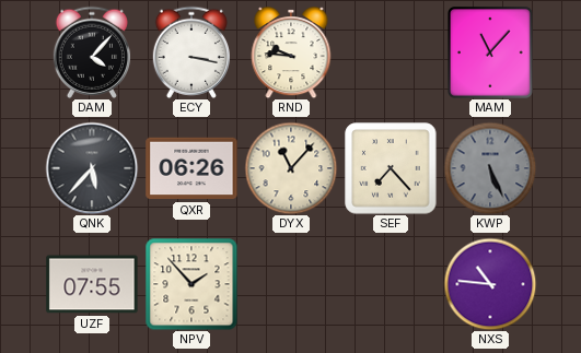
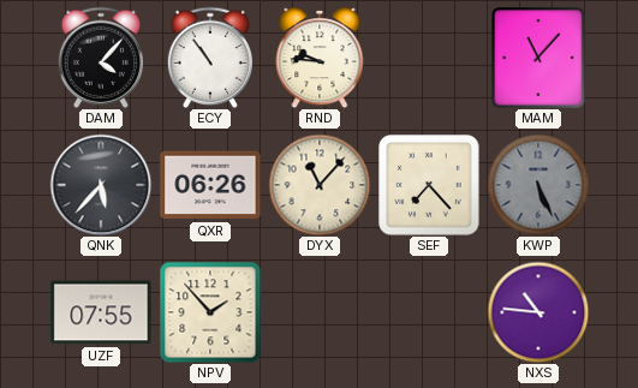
ECY: 3:17 -> 10:54
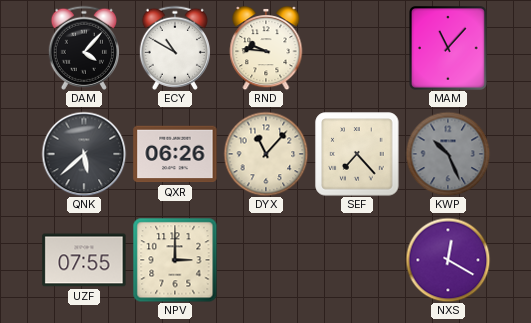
ECY: 10:54 -> 10:50
QNK: 5:37 -> 5:38
KWP: 5:26 -> 10:26
NPV: 1:53 -> 3:00
NXS: 10:46 -> 12:20
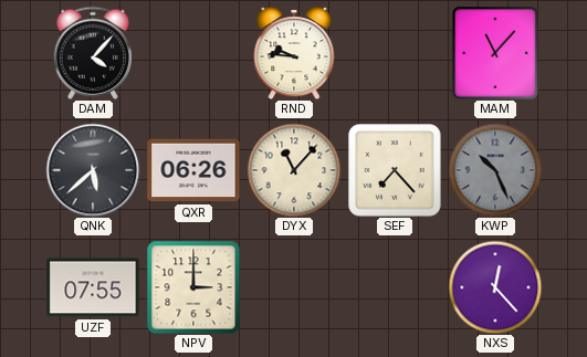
ECY: 10:50 -> none
NXS: 12:20 -> 12:23
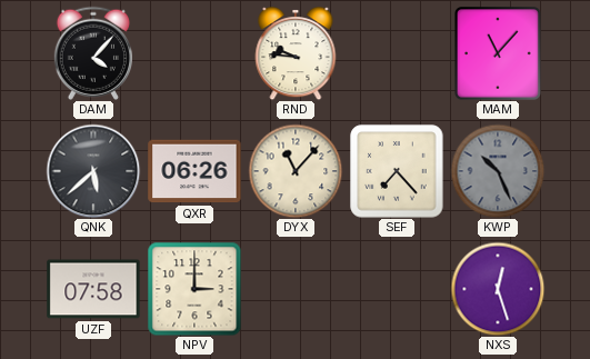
UZF: 07:55 -> 07:58
NXS: 12:23 -> 12:27
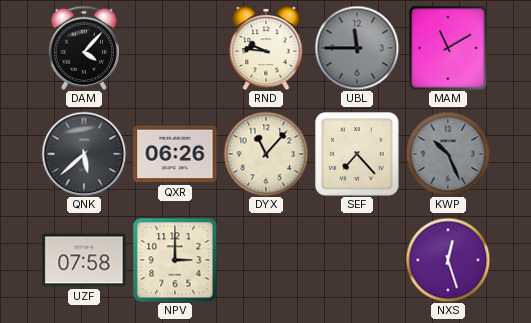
UBL: none -> 11:45
MAM: 11:07 -> 11:10
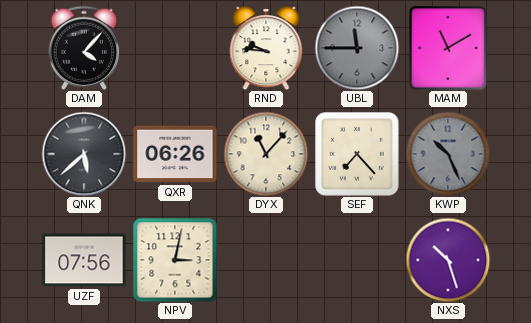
UZF: 07:58 -> 07:56
NPV: 3:00 -> 3:02
NXS: 12:27 -> 10:27
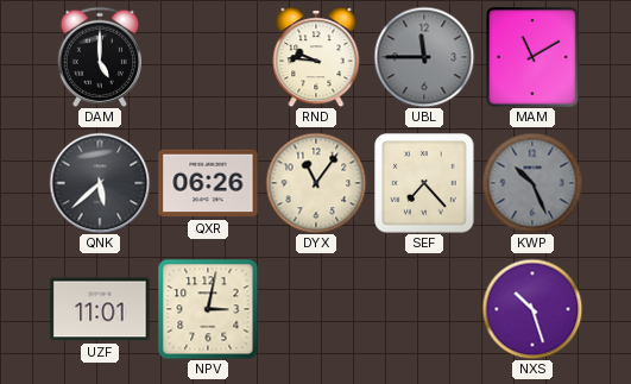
DAM: 4:07 -> 5:00
DYX: 11:07 -> 11:06
UZF: 07:56 -> 11:01
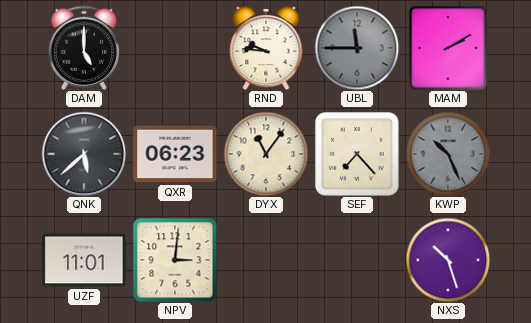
MAM: 11:10 -> 2:10
QXR: 06:26 -> 06:23
NPV: 3:02 -> 3:01
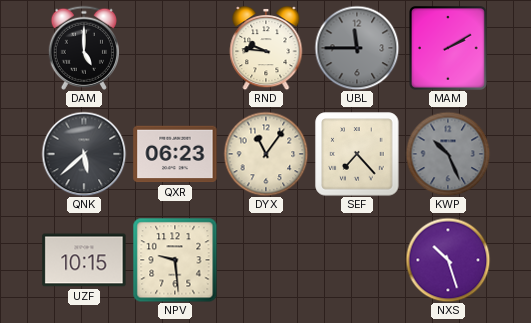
UZF: 11:01 -> 10:15
NPV: 3:01 -> 9:29
